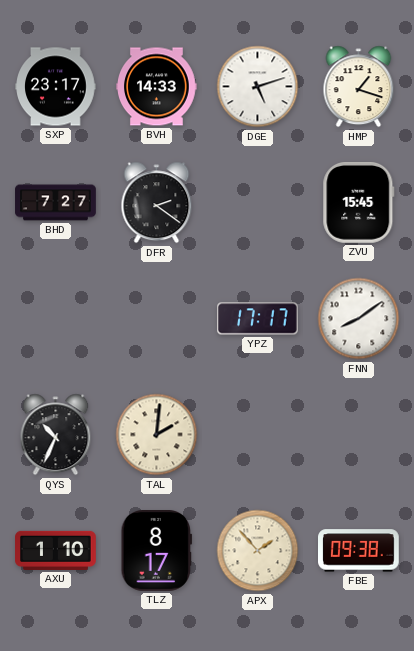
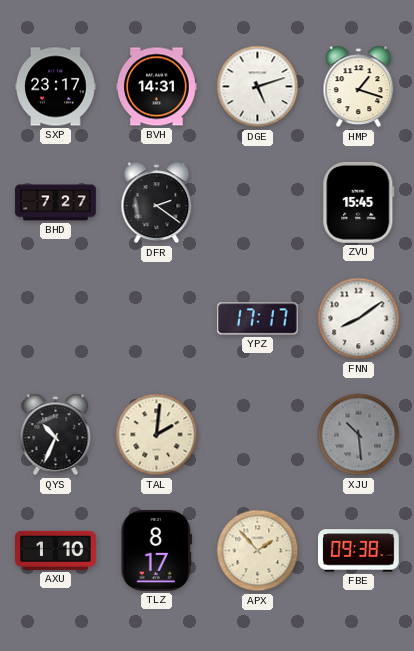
BVH: 14:33 -> 14:31
XJU: none -> 10:29
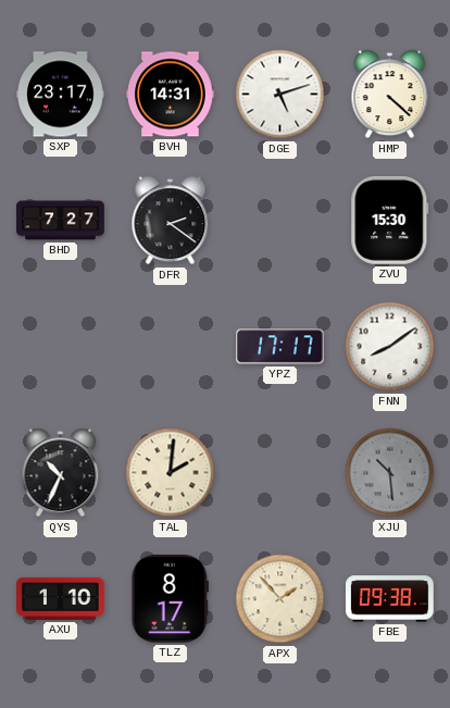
HMP: 1:18 -> 4:22
ZVU: 15:45 -> 15:30
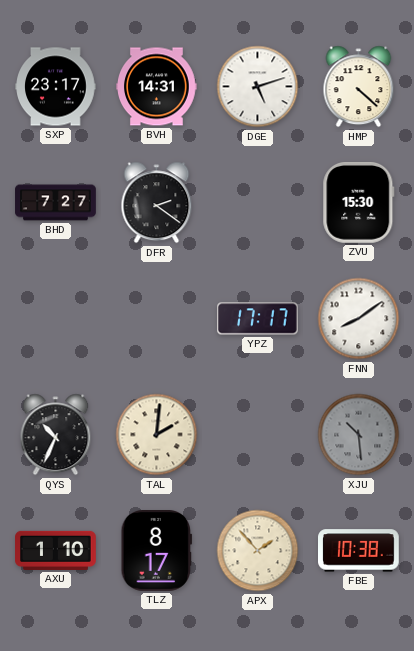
FBE: 09:38 -> 10:38
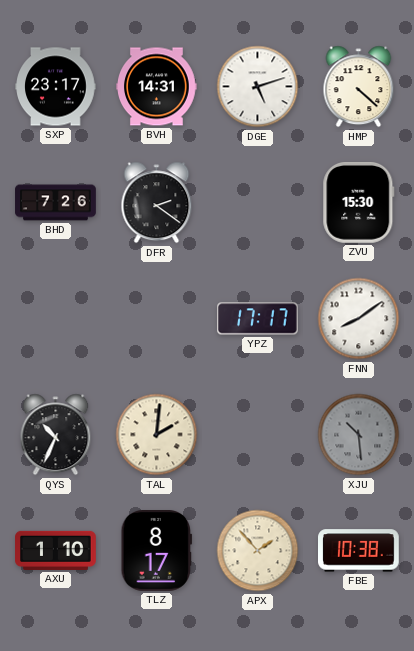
BHD: 7:27 -> 7:26
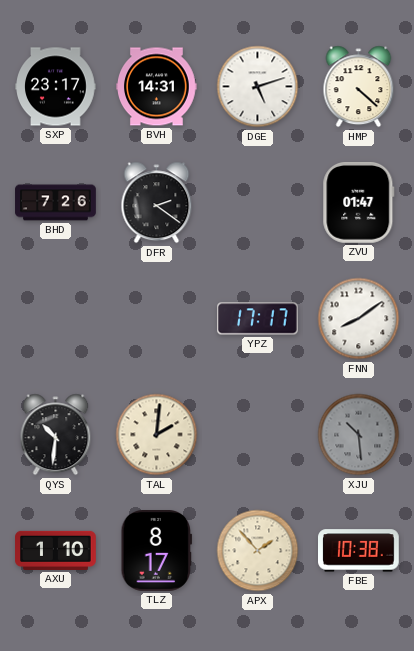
ZVU: 15:30 -> 01:47
QYS: 10:34 -> 10:31
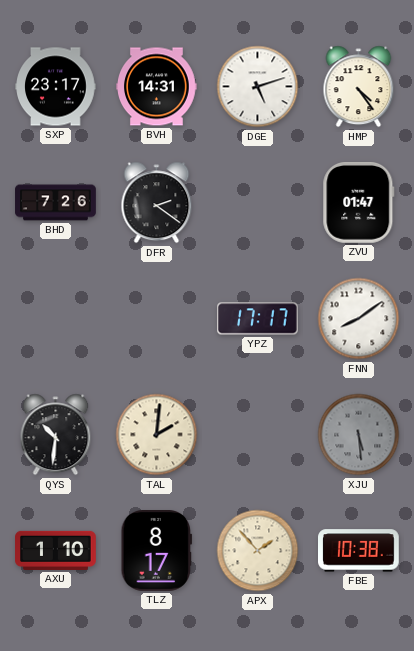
HMP: 4:22 -> 4:24
XJU: 10:29 -> 5:29
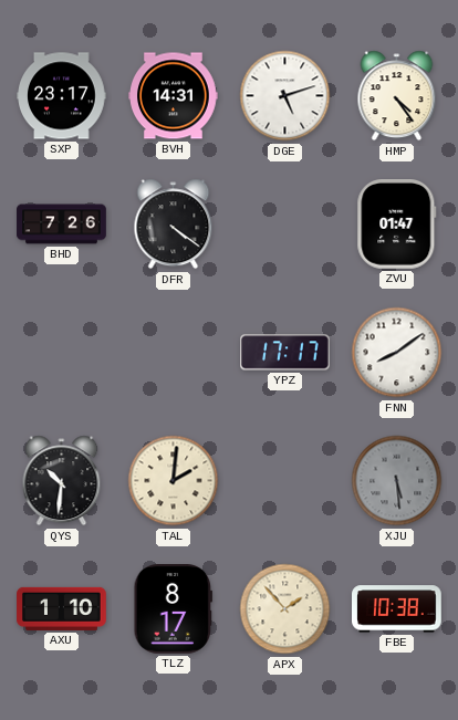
DFR: 2:21 -> 4:21
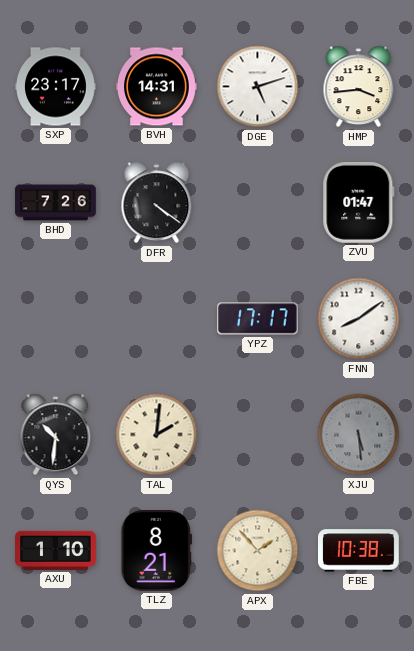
HMP: 4:24 -> 3:44
TLZ: 8:17 -> 8:21
